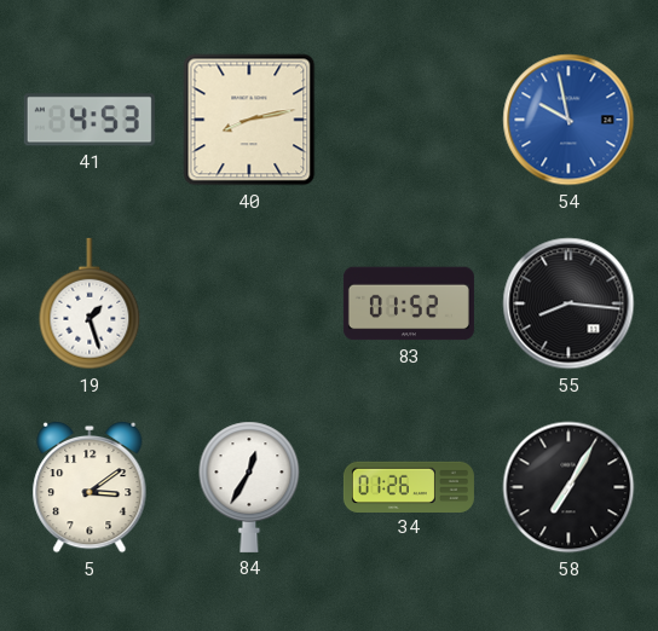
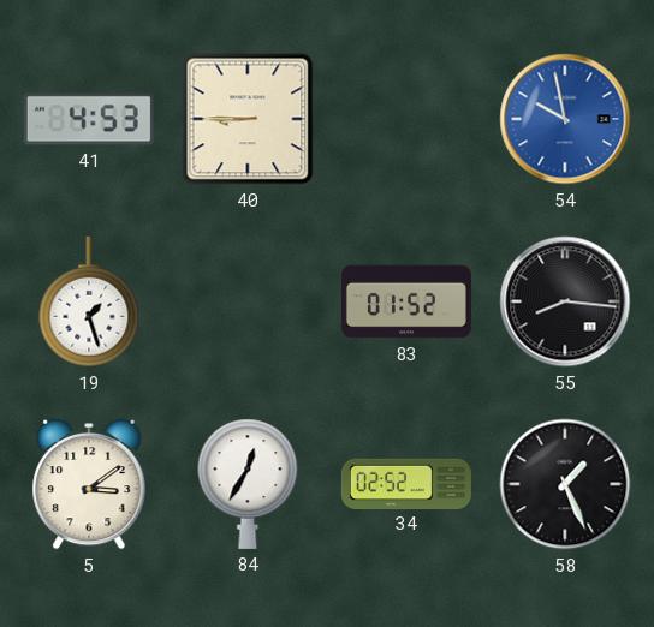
40: 8:13 -> 8:45
34: 01:26 -> 02:52
58: 7:05 -> 1:26
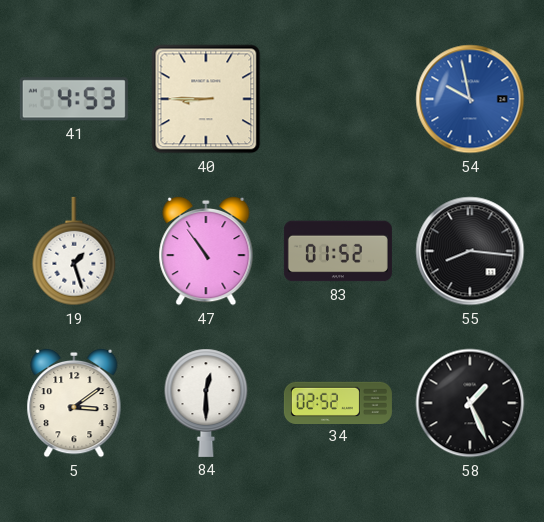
47: none -> 10:54
84: 12:35 -> 12:30
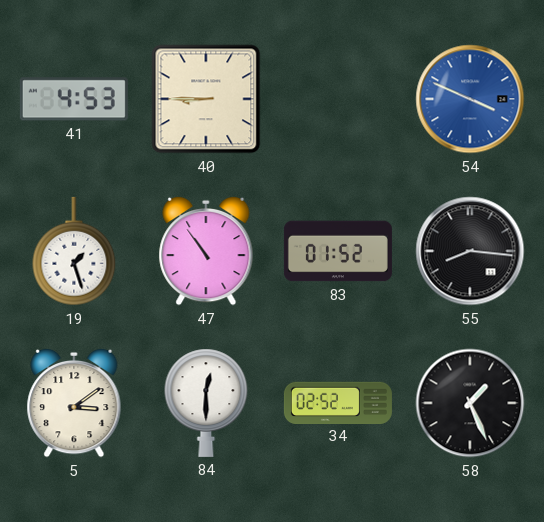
54: 9:58 -> 3:49
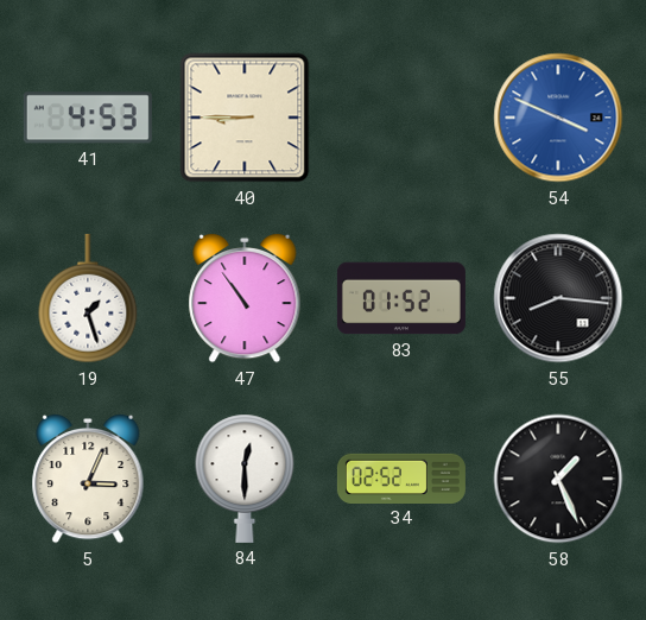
5: 3:09 -> 3:04
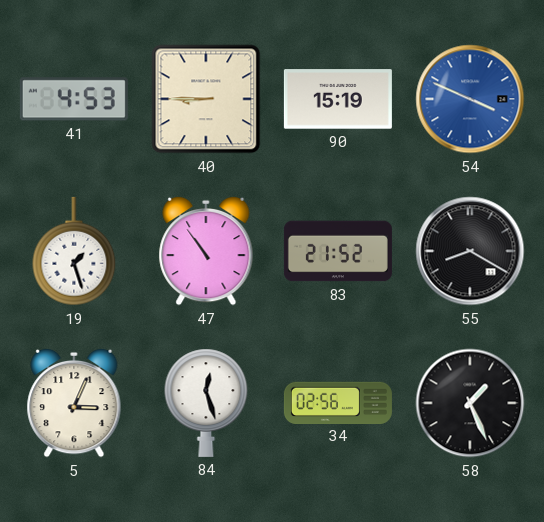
90: none -> 15:19
83: 01:52 -> 21:52
55: 8:16 -> 8:20
84: 12:30 -> 12:27
34: 02:52 -> 02:56
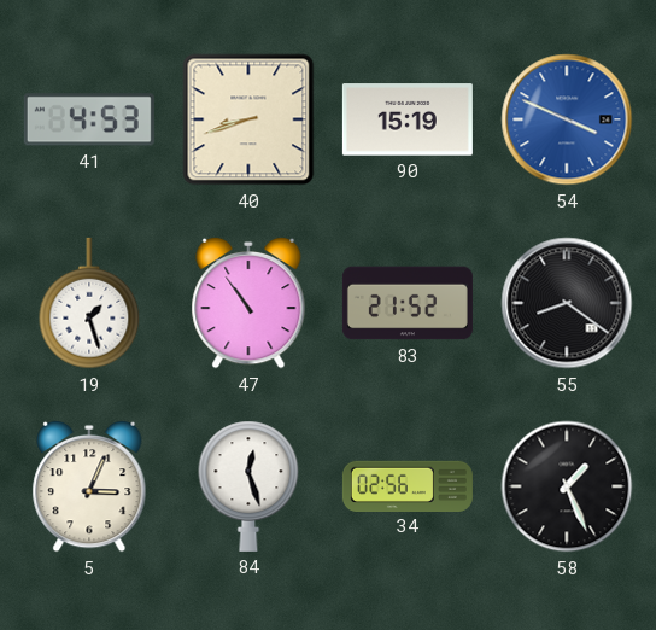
40: 8:45 -> 8:42
55: 8:20 -> 8:21
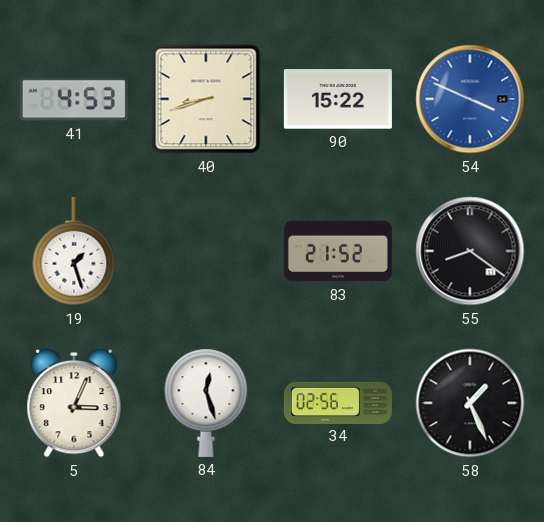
90: 15:19 -> 15:22
47: 10:54 -> none
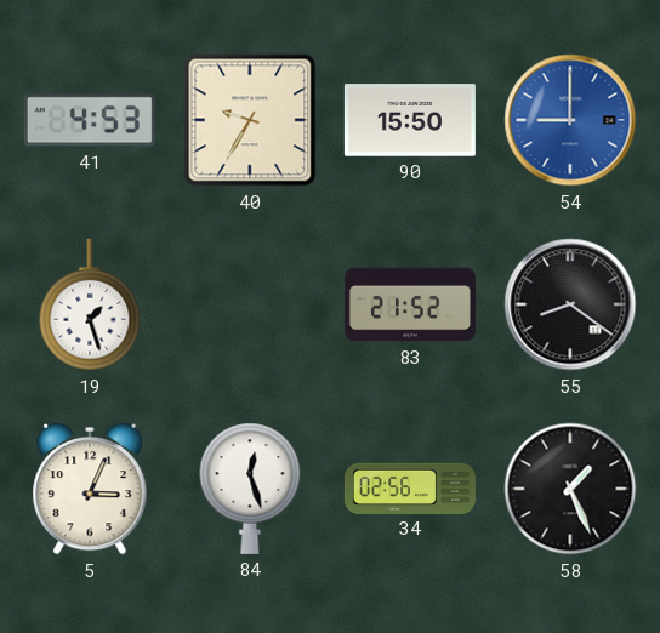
40: 8:42 -> 9:35
90: 15:22 -> 15:50
54: 3:49 -> 9:00
